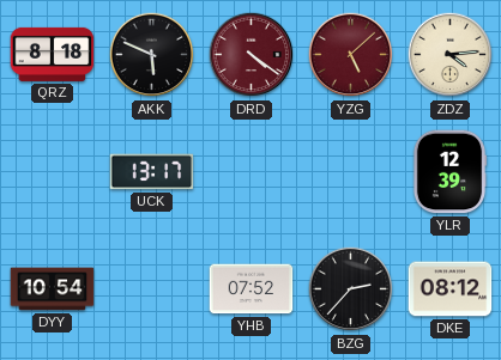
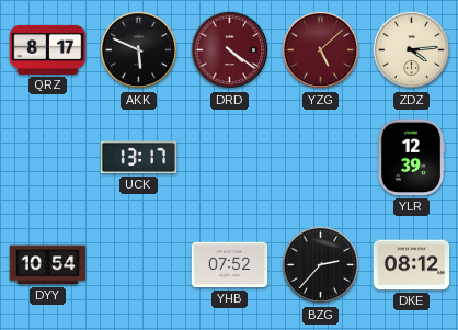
QRZ: 8:18 -> 8:17
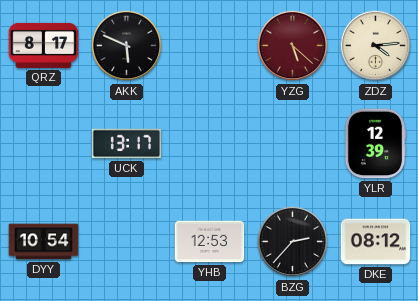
DRD: 4:21 -> none
YZG: 5:08 -> 5:22
YHB: 07:52 -> 12:53
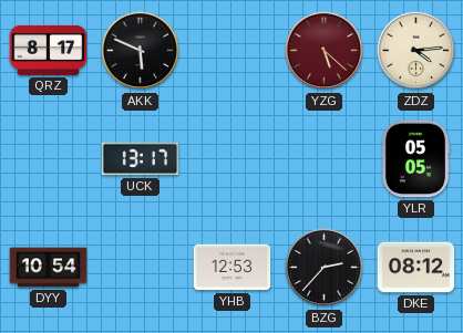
YLR: 12:39 -> 05:05
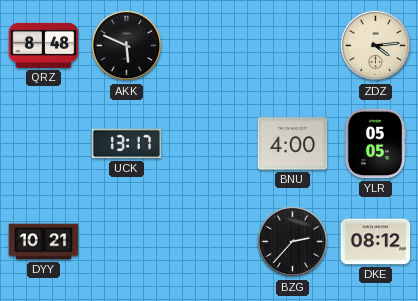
QRZ: 8:17 -> 8:48
YZG: 5:22 -> none
BNU: none -> 4:00
DYY: 10:54 -> 10:21
YHB: 12:53 -> none
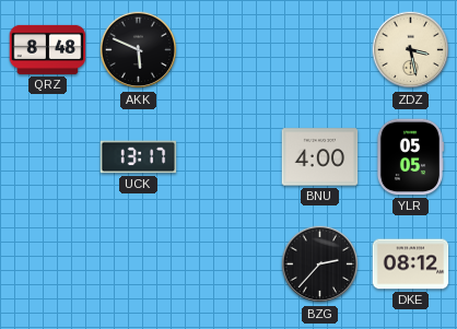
ZDZ: 4:14 -> 3:28
DYY: 10:21 -> none
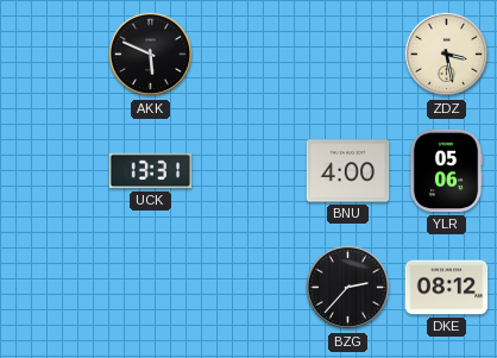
QRZ: 8:48 -> none
UCK: 13:17 -> 13:31
YLR: 05:05 -> 05:06
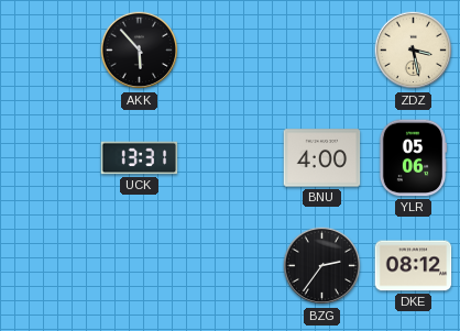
AKK: 5:49 -> 5:53
BZG: 2:37 -> 2:36
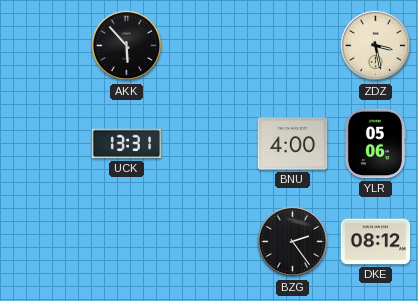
BZG: 2:36 -> 2:24
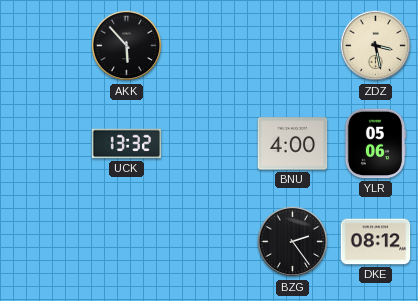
UCK: 13:31 -> 13:32
